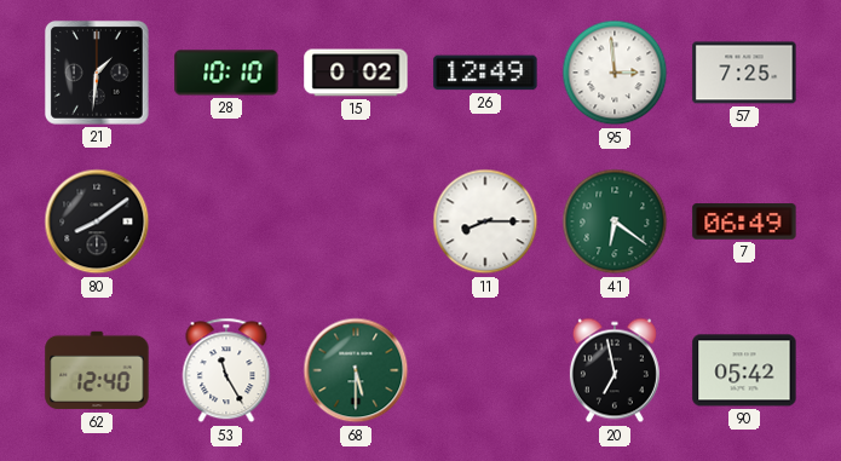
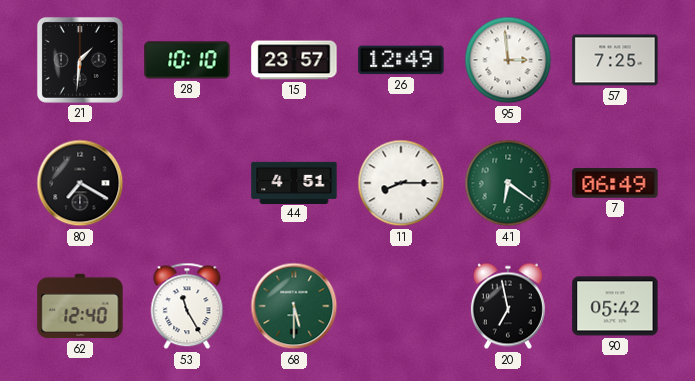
15: 0:02 -> 23:57
80: 8:09 -> 7:20
44: none -> 4:51
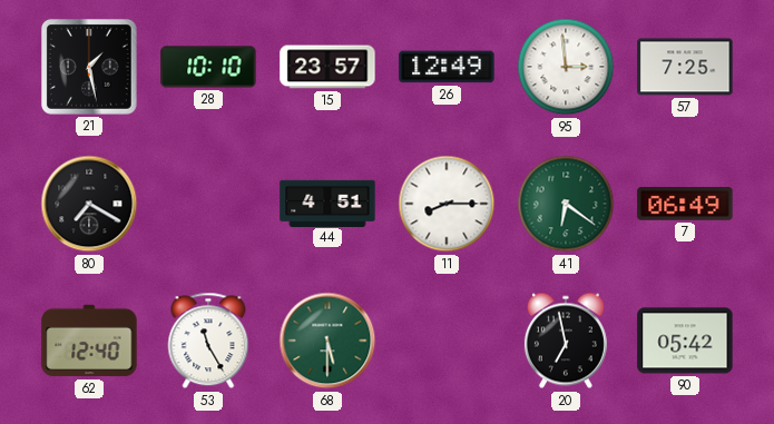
21: 1:31 -> 1:28
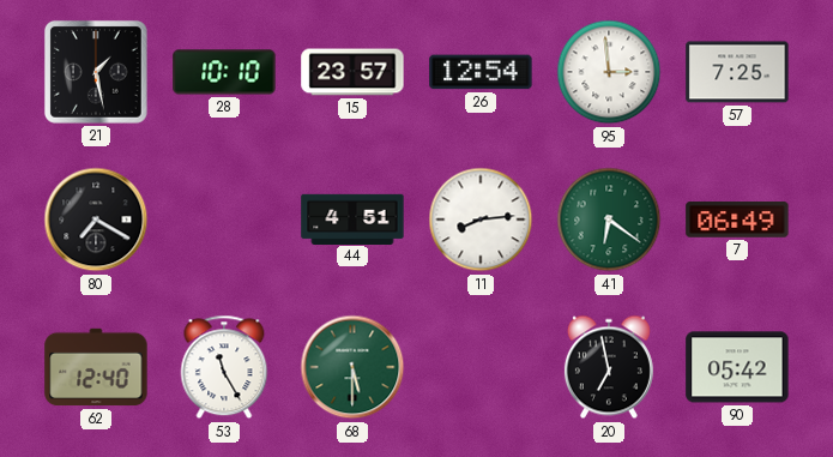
26: 12:49 -> 12:54
11: 8:15 -> 8:14
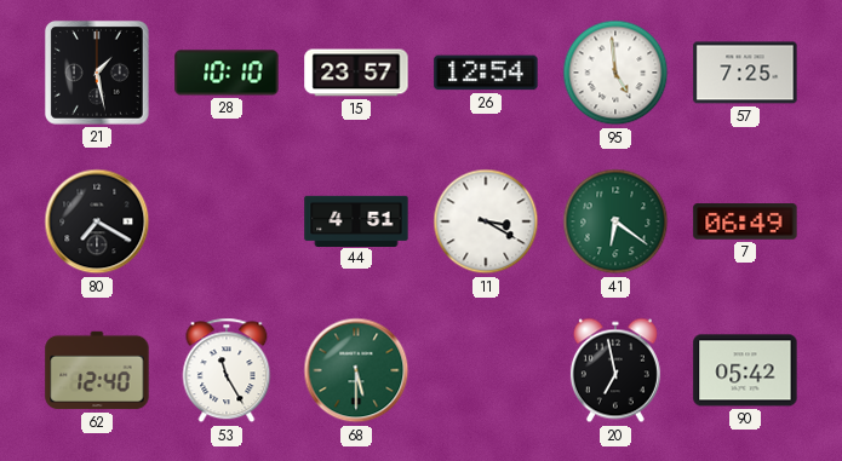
95: 2:59 -> 4:59
11: 8:14 -> 3:20
